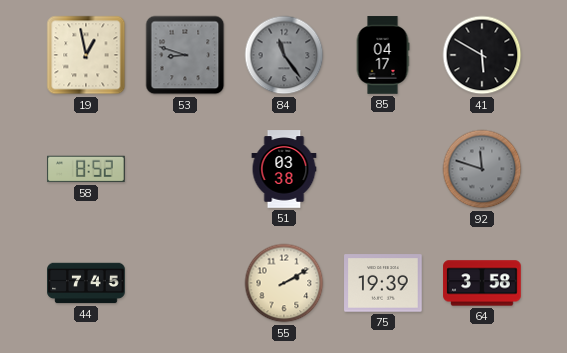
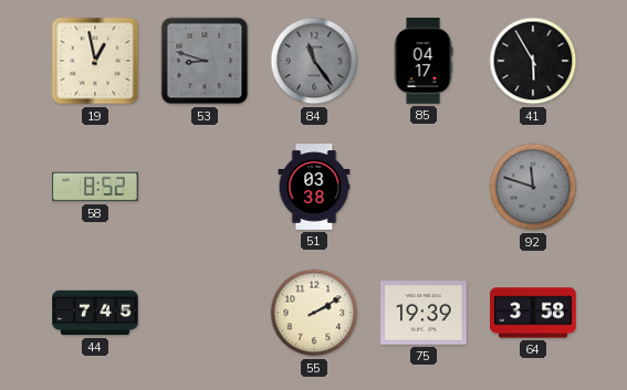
41: 5:50 -> 5:55
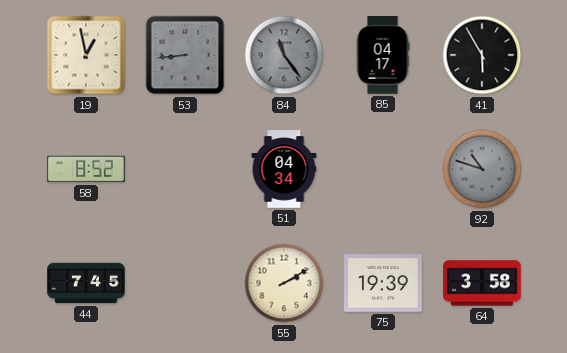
53: 8:48 -> 8:44
51: 03:38 -> 04:34
92: 11:48 -> 10:48
